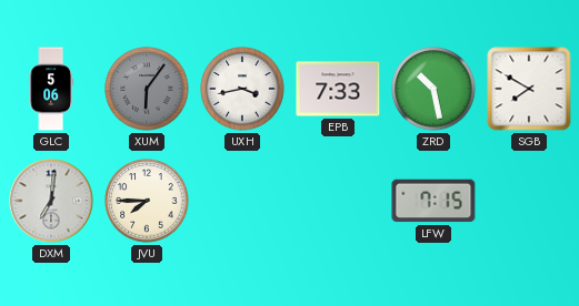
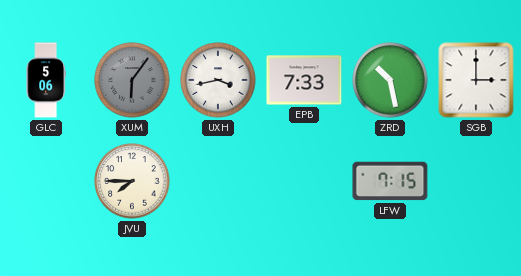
SGB: 7:50 -> 3:00
DXM: 7:01 -> none
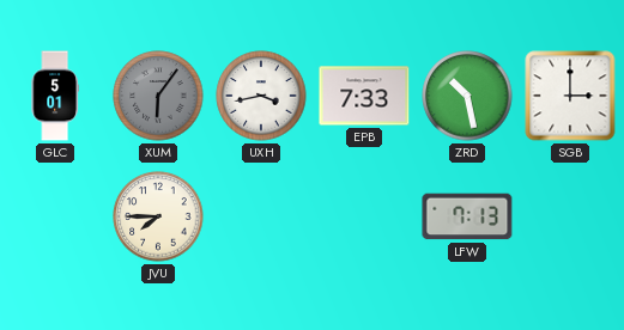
GLC: 5:06 -> 5:01
LFW: 7:15 -> 7:13
